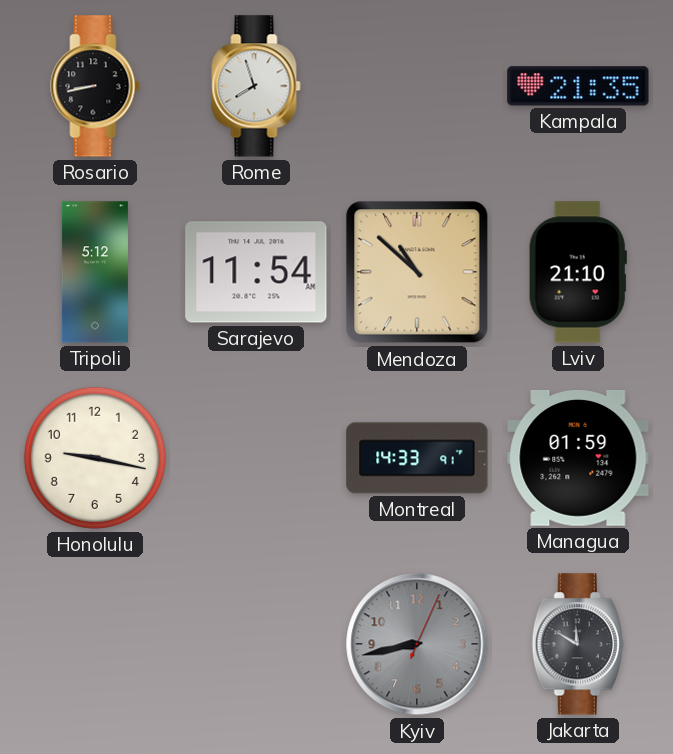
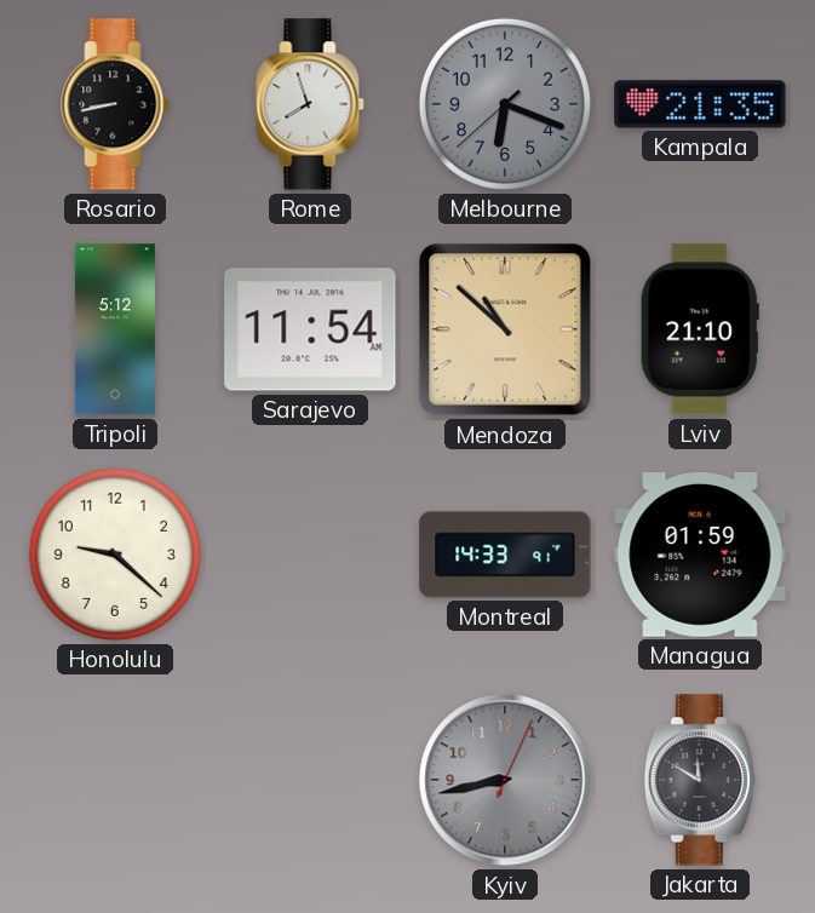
Melbourne: none -> 6:18
Honolulu: 9:17 -> 9:22
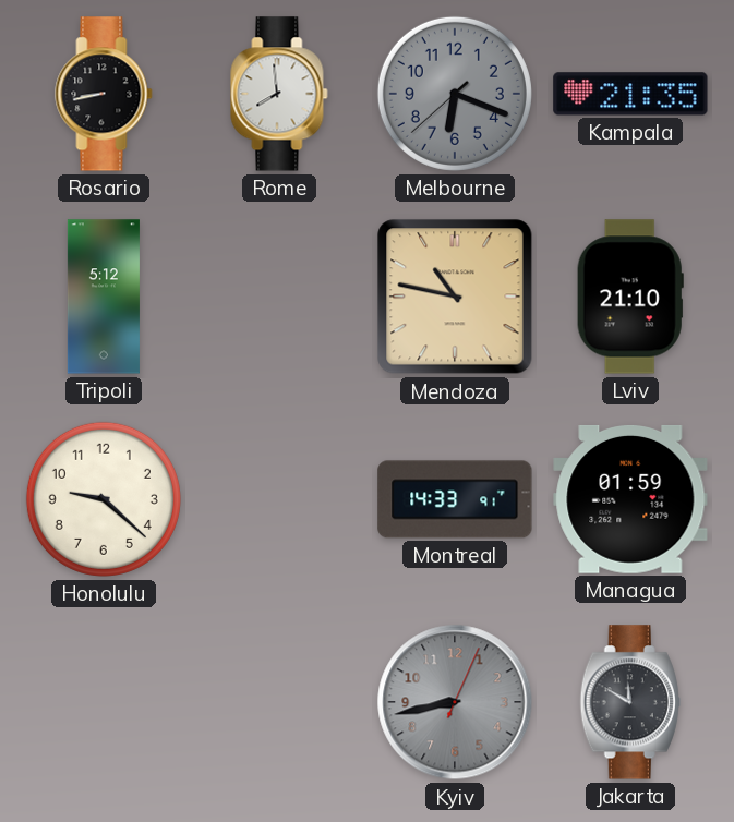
Rome: 7:57 -> 7:59
Sarajevo: 11:54 -> none
Mendoza: 10:52 -> 10:47
